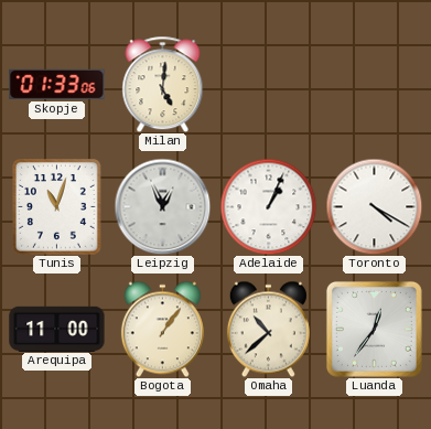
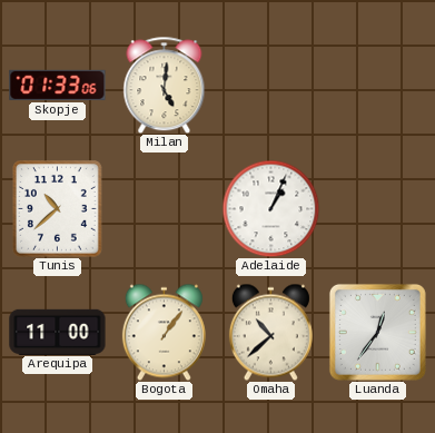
Tunis: 11:03 -> 10:38
Leipzig: 12:56 -> none
Toronto: 4:20 -> none
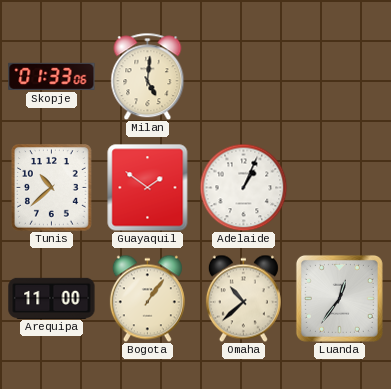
Guayaquil: none -> 1:51
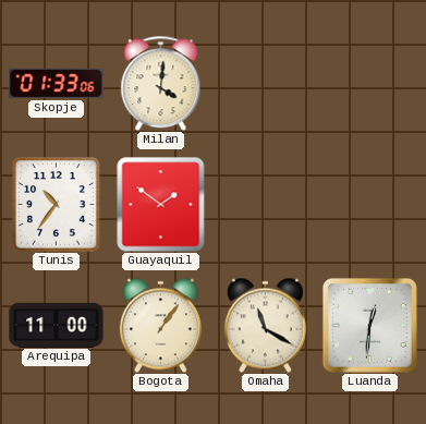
Milan: 5:01 -> 4:01
Tunis: 10:38 -> 10:36
Adelaide: 1:04 -> none
Omaha: 10:38 -> 11:20
Luanda: 12:36 -> 12:31
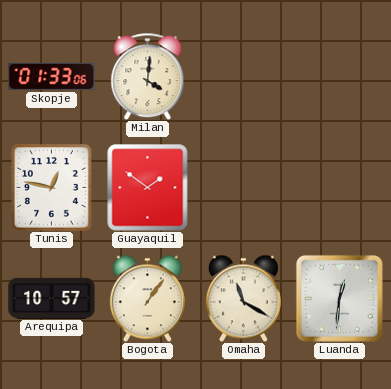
Tunis: 10:36 -> 12:47
Arequipa: 11:00 -> 10:57
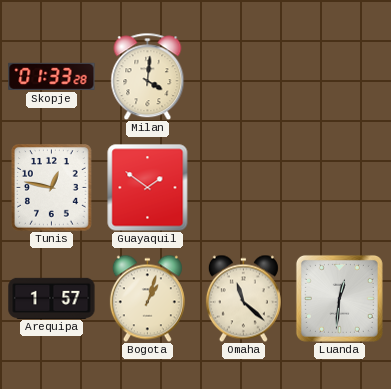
Skopje: 01:33:06 -> 01:33:28
Arequipa: 10:57 -> 1:57
Bogota: 1:06 -> 1:03
Omaha: 11:20 -> 11:22
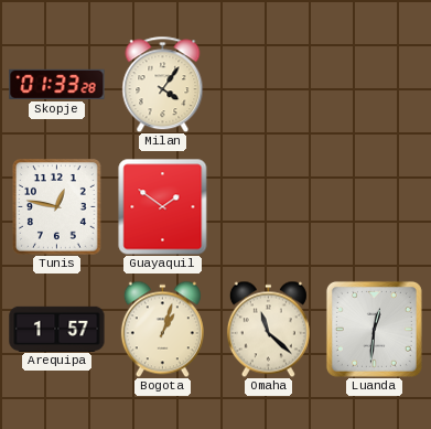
Milan: 4:01 -> 4:06
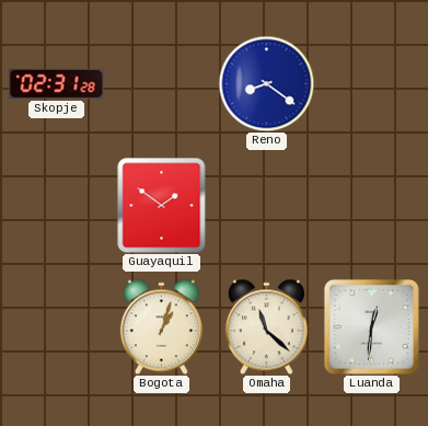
Skopje: 01:33 -> 02:31
Milan: 4:06 -> none
Reno: none -> 8:21
Tunis: 12:47 -> none
Arequipa: 1:57 -> none
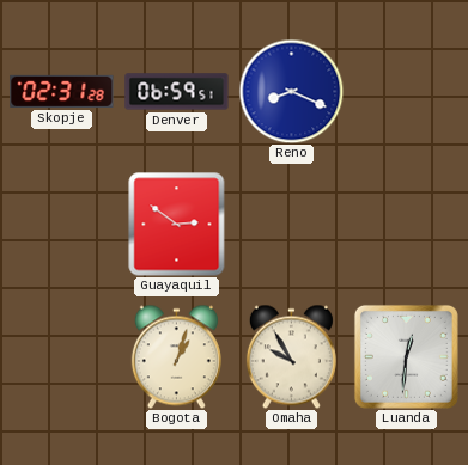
Denver: none -> 06:59
Reno: 8:21 -> 8:19
Guayaquil: 1:51 -> 2:51
Omaha: 11:22 -> 9:55
